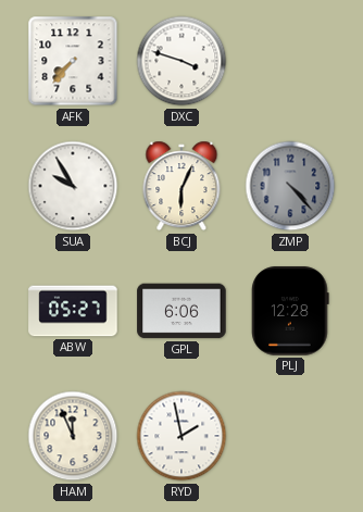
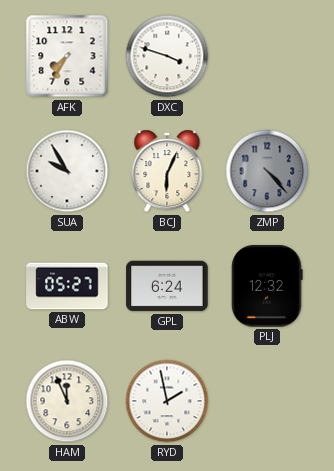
AFK: 7:37 -> 7:35
GPL: 6:06 -> 6:24
PLJ: 12:28 -> 12:32
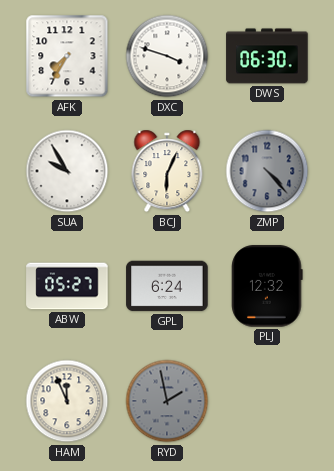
DWS: none -> 06:30
RYD dial: white -> grey
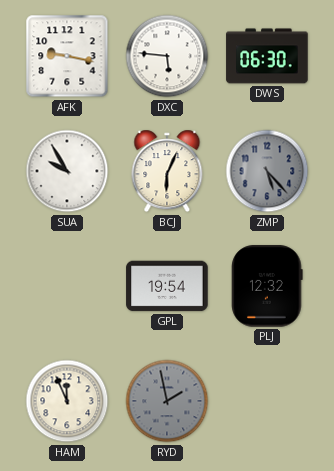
AFK: 7:35 -> 9:17
DXC: 3:48 -> 5:46
ZMP: 4:23 -> 5:23
ABW: 05:27 -> none
GPL: 6:24 -> 19:54
